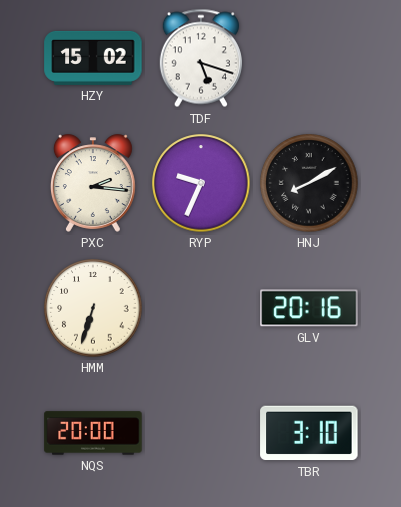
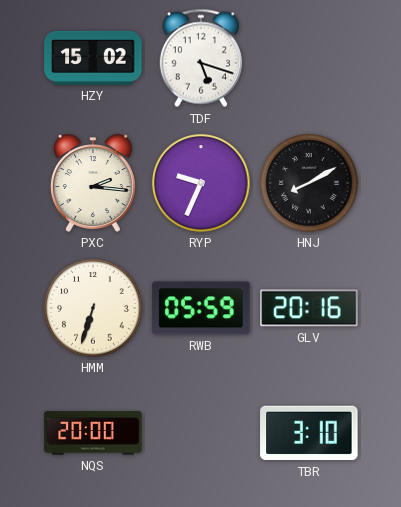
RWB: none -> 05:59
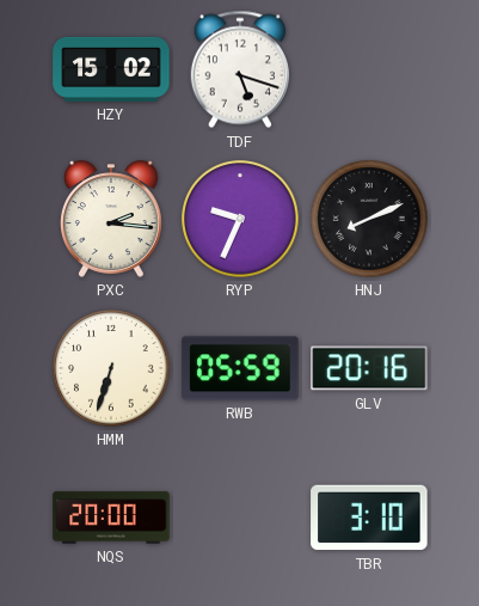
HNJ: 8:10 -> 8:11
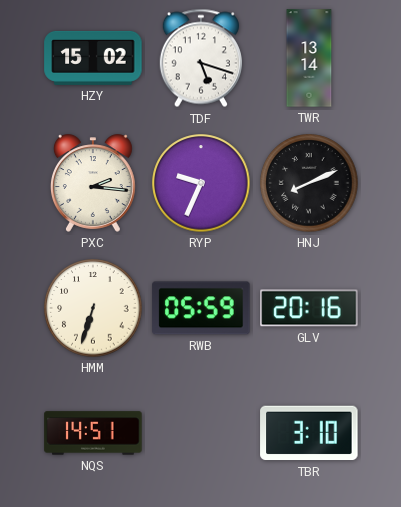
TWR: none -> 13:14
NQS: 20:00 -> 14:51
